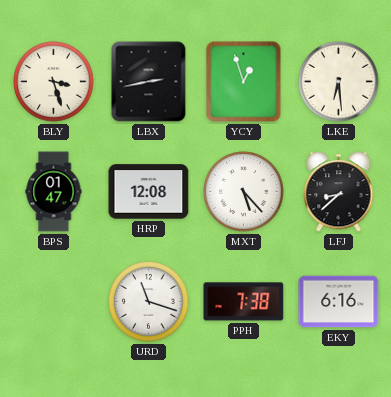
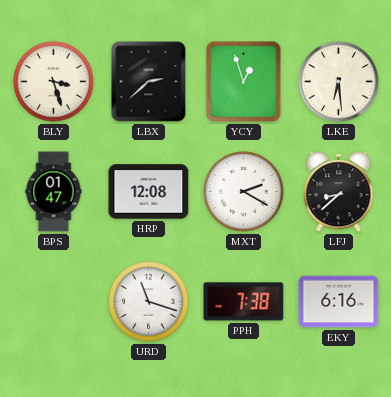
LBX: 2:43 -> 2:38
MXT: 5:23 -> 2:20
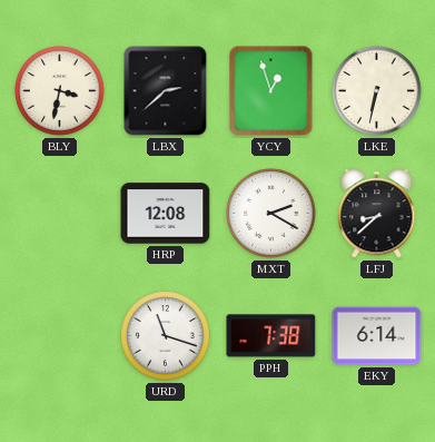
BLY: 3:27 -> 3:32
LKE: 6:29 -> 6:32
BPS: 01:47 -> none
EKY: 6:16 -> 6:14
